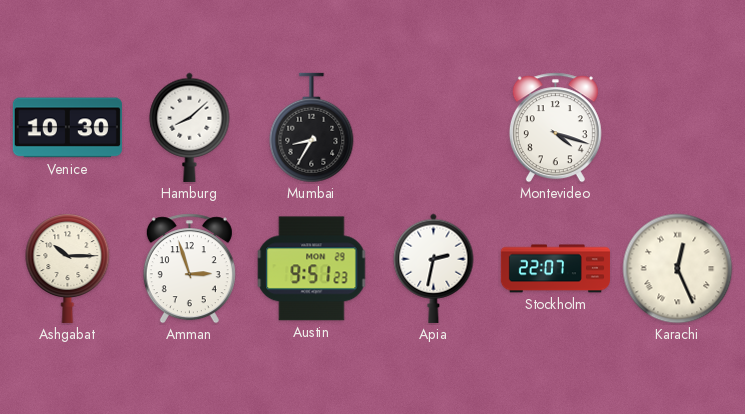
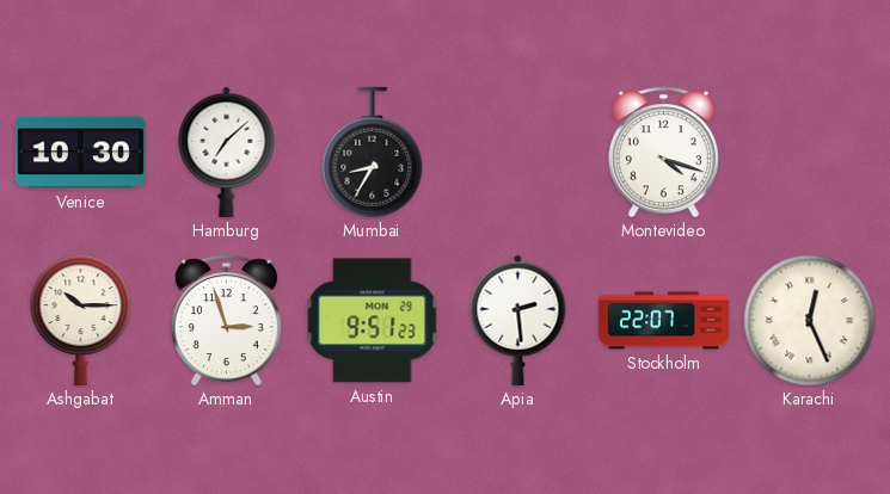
Hamburg: 8:08 -> 7:08
Apia: 2:32 -> 2:29
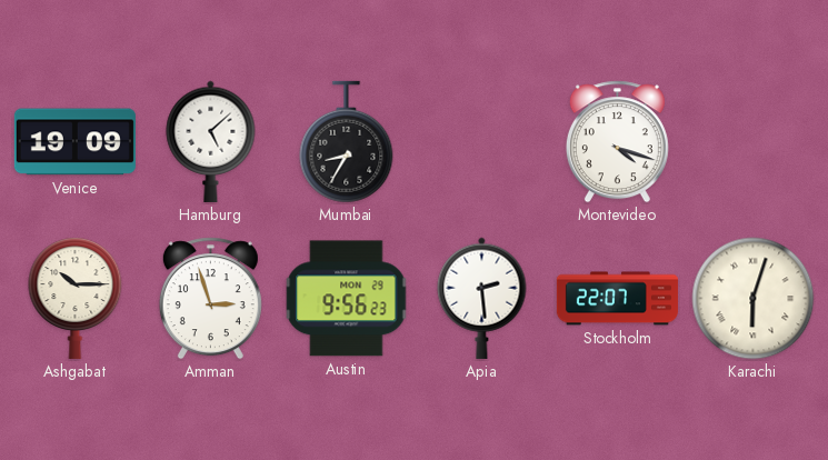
Venice: 10:30 -> 19:09
Hamburg: 7:08 -> 5:08
Austin: 9:51 -> 9:56
Karachi: 12:26 -> 6:03
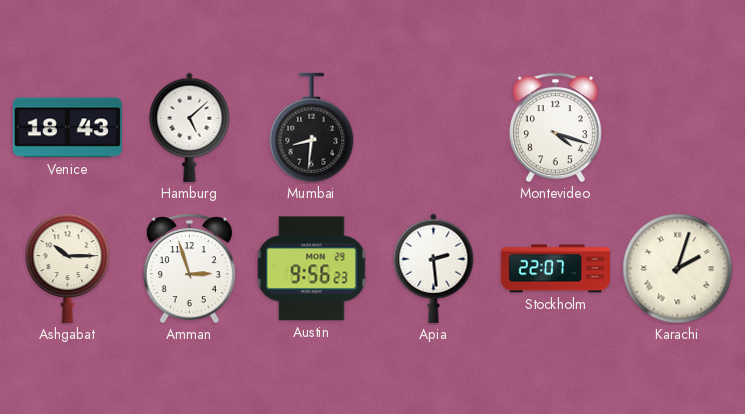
Venice: 19:09 -> 18:43
Mumbai: 8:35 -> 8:31
Karachi: 6:03 -> 2:03
